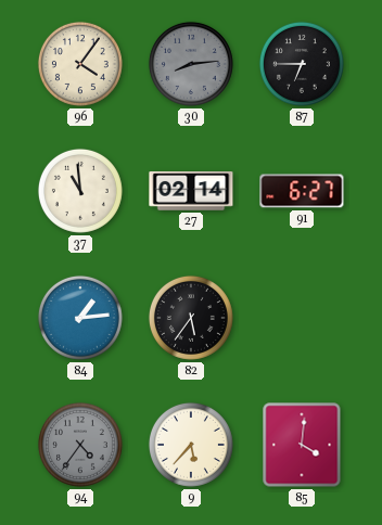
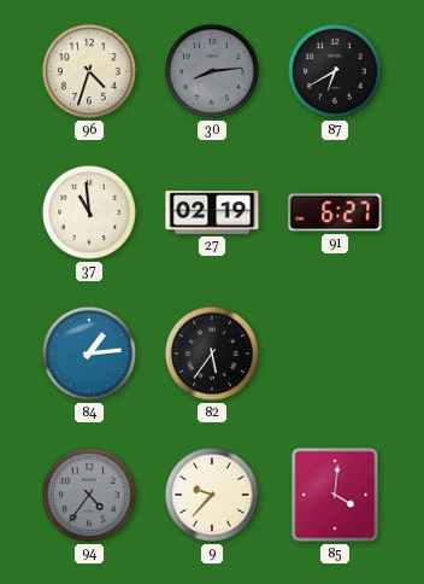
96: 4:06 -> 4:33
87: 6:45 -> 6:40
27: 02:14 -> 02:19
9: 5:37 -> 9:37
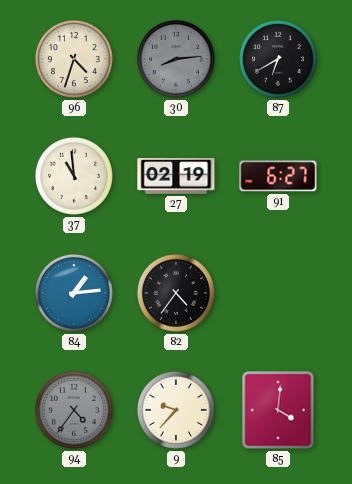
82: 5:36 -> 4:36
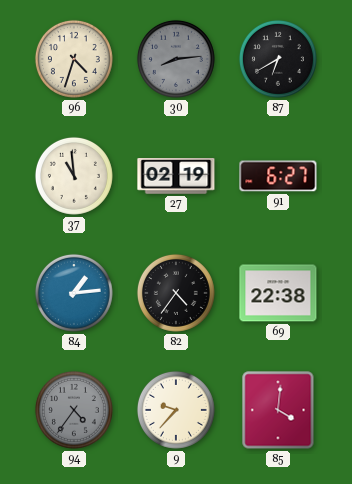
69: none -> 22:38
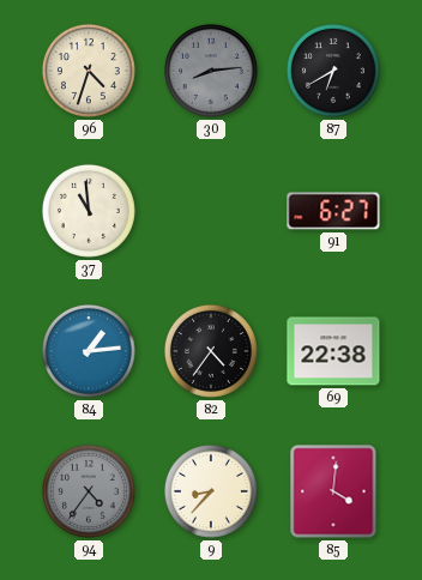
27: 02:19 -> none
9: 9:37 -> 8:37
